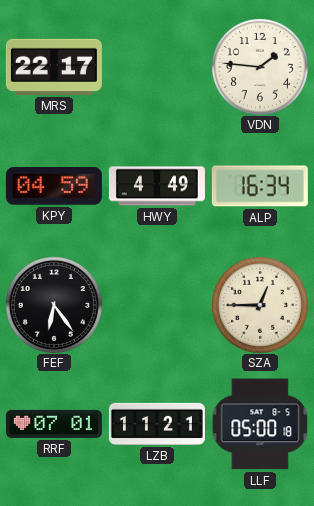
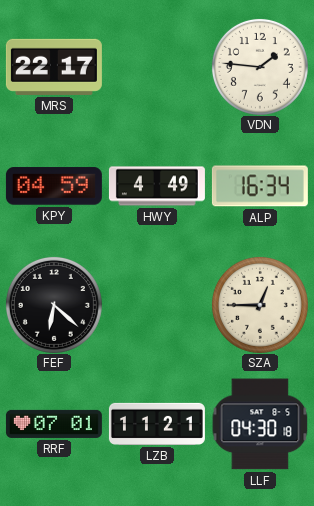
FEF: 6:24 -> 6:22
LLF: 05:00 -> 04:30
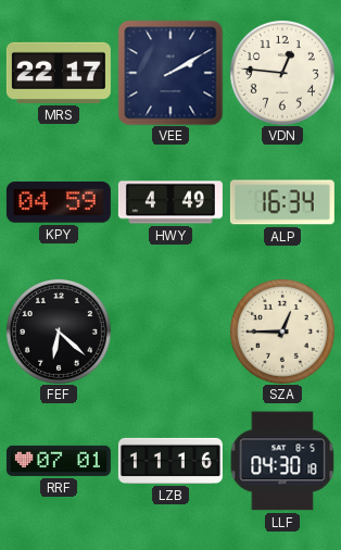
VEE: none -> 2:10
VDN: 1:46 -> 12:46
LZB: 11:21 -> 11:16
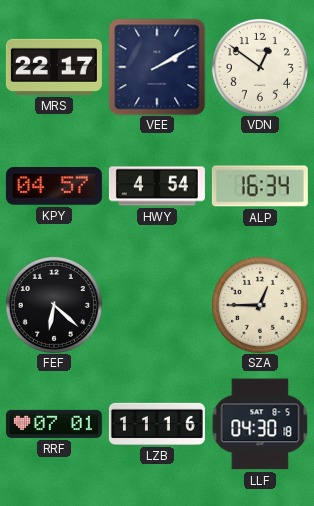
VDN: 12:46 -> 12:51
KPY: 04:59 -> 04:57
HWY: 4:49 -> 4:54
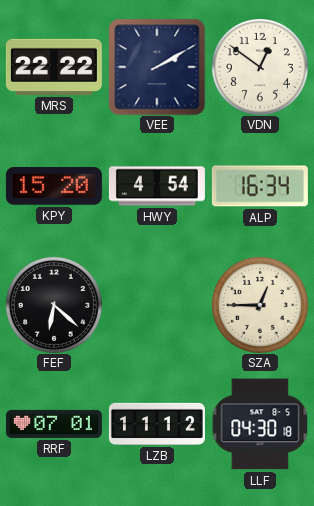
MRS: 22:17 -> 22:22
KPY: 04:57 -> 15:20
LZB: 11:16 -> 11:12
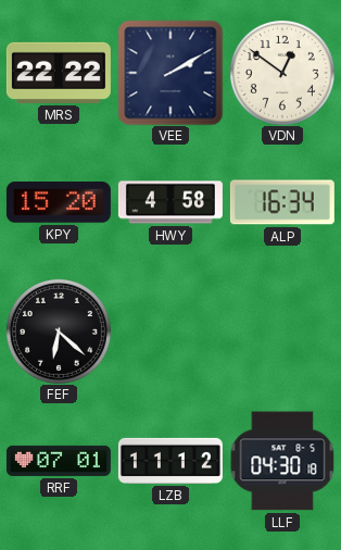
HWY: 4:54 -> 4:58
SZA: 12:45 -> none
